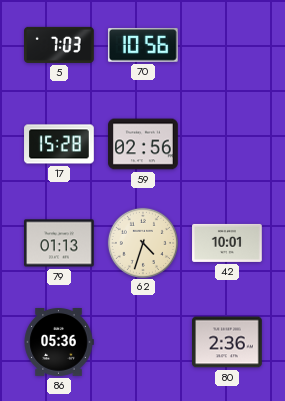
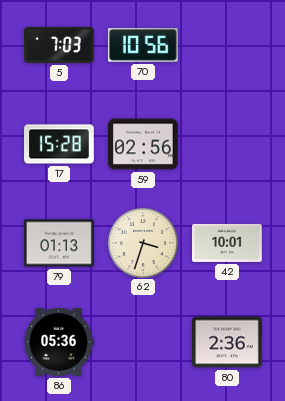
62: 4:33 -> 3:33
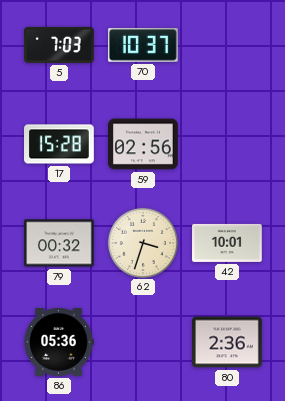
70: 10:56 -> 10:37
79: 01:13 -> 00:32
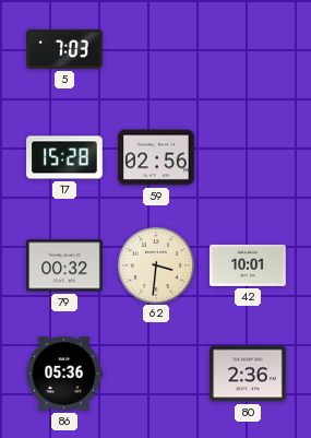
70: 10:37 -> none
62: 3:33 -> 3:31
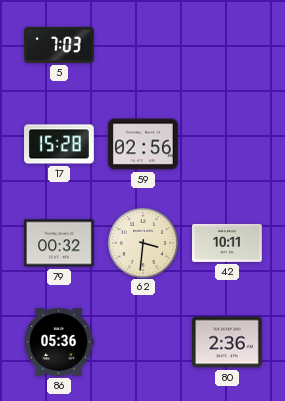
42: 10:01 -> 10:11
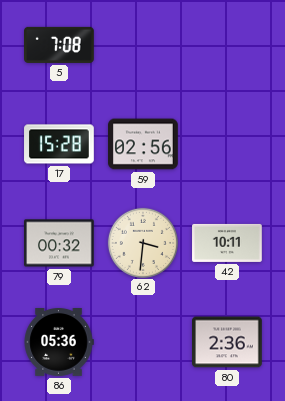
5: 7:03 -> 7:08
